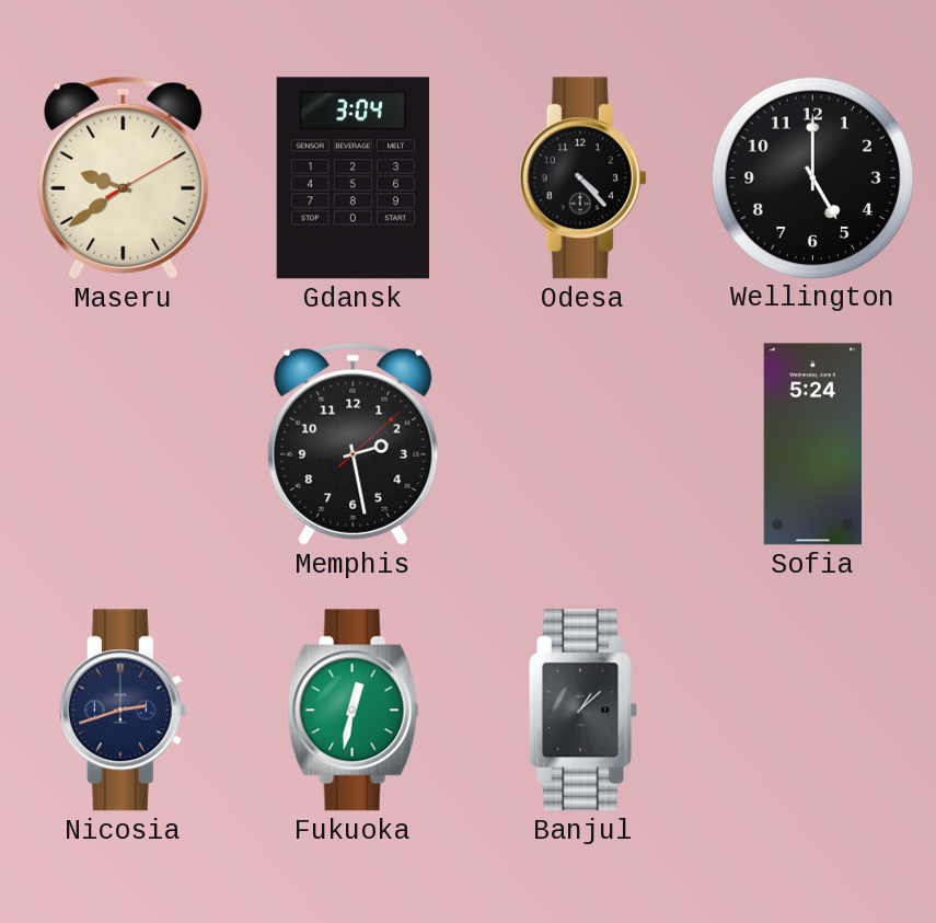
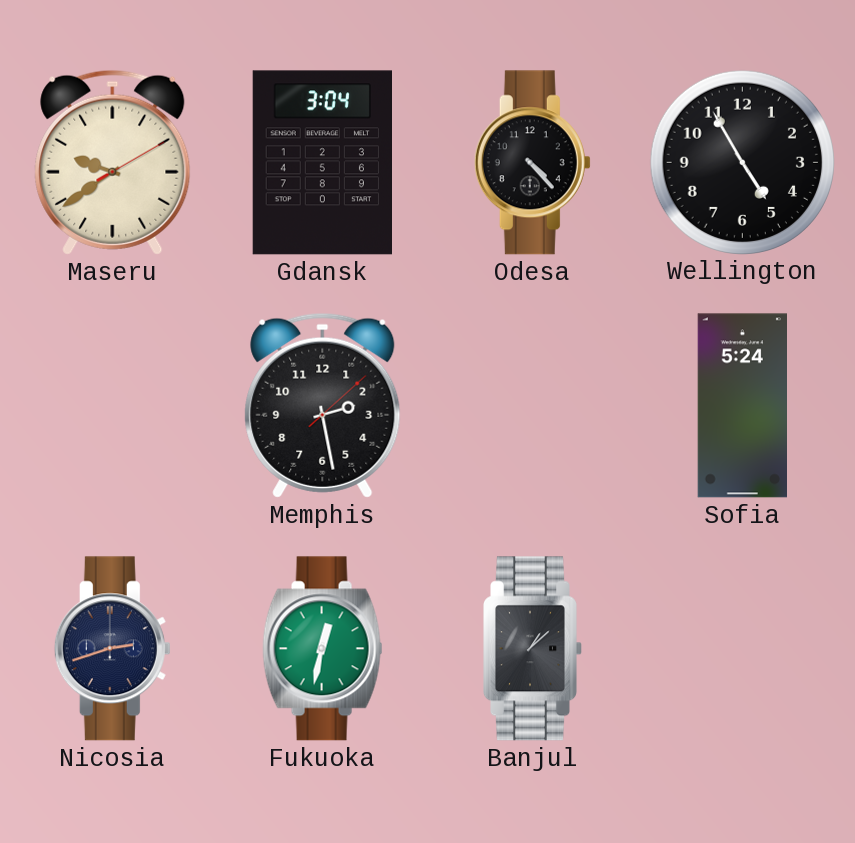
Wellington: 5:00 -> 4:55
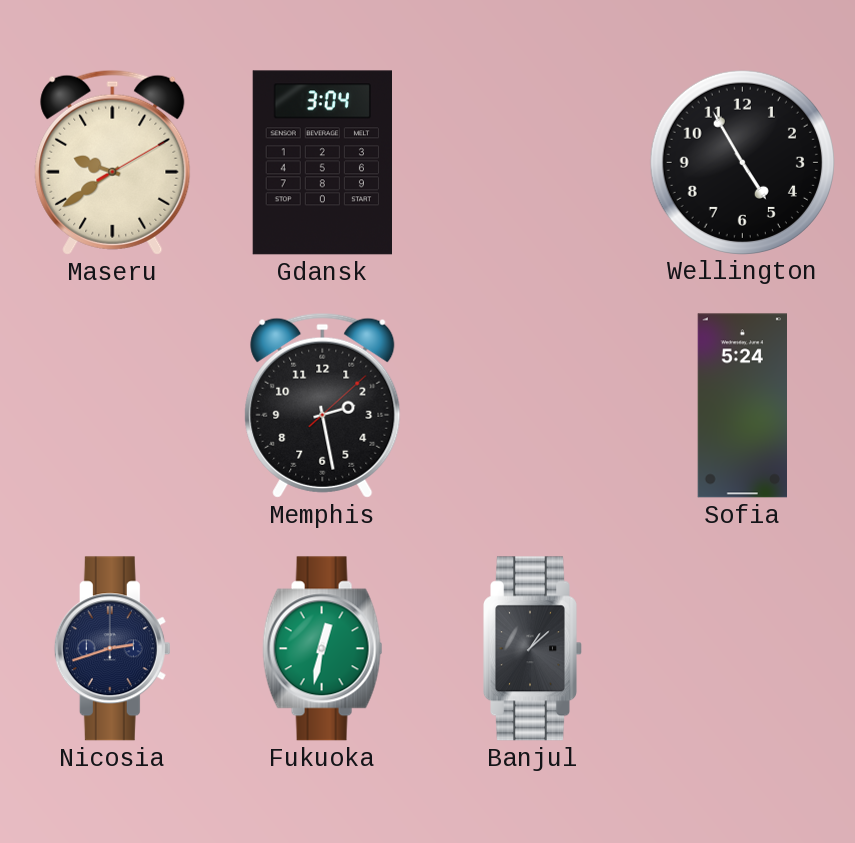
Odesa: 4:23 -> none
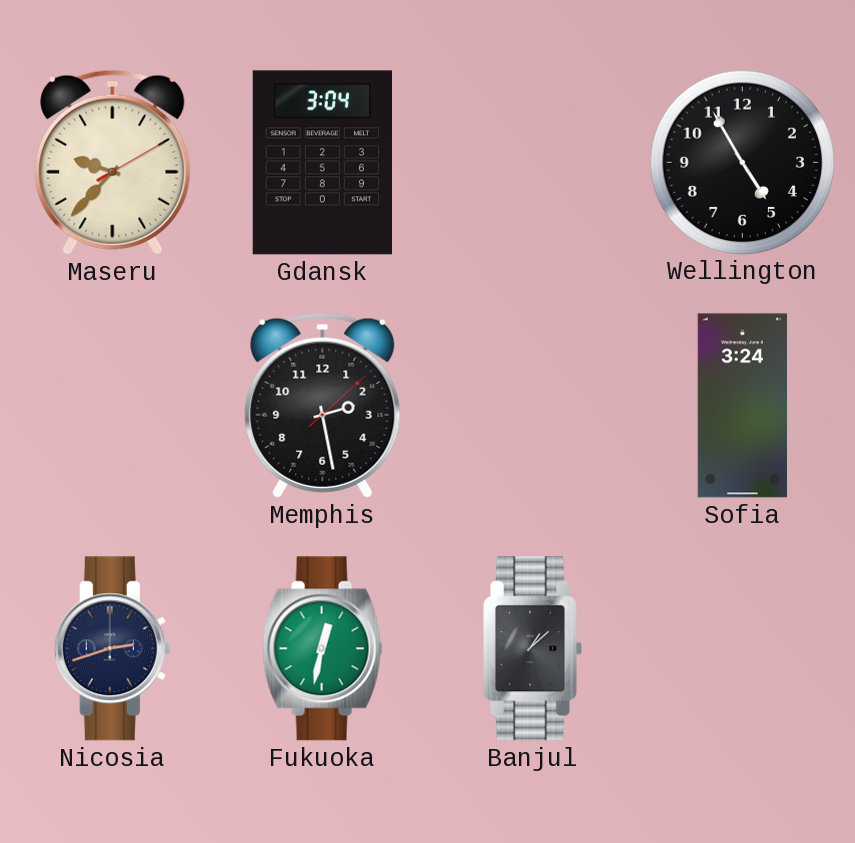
Maseru: 9:39 -> 9:37
Sofia: 5:24 -> 3:24
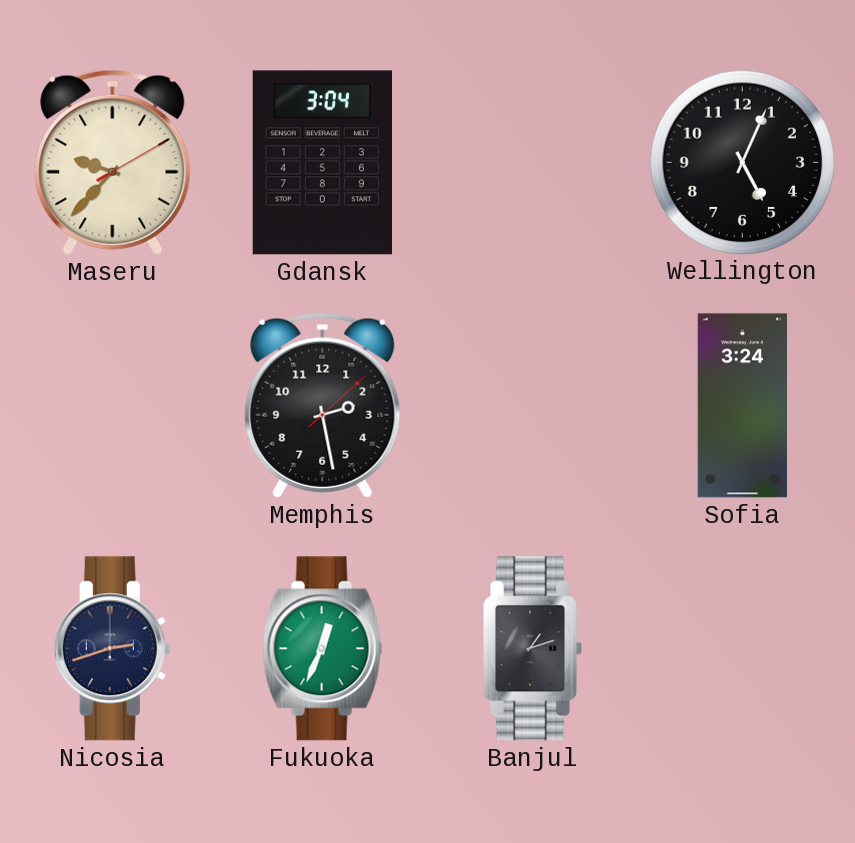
Wellington: 4:55 -> 5:04
Fukuoka: 12:32 -> 12:34
Banjul: 1:08 -> 1:12
